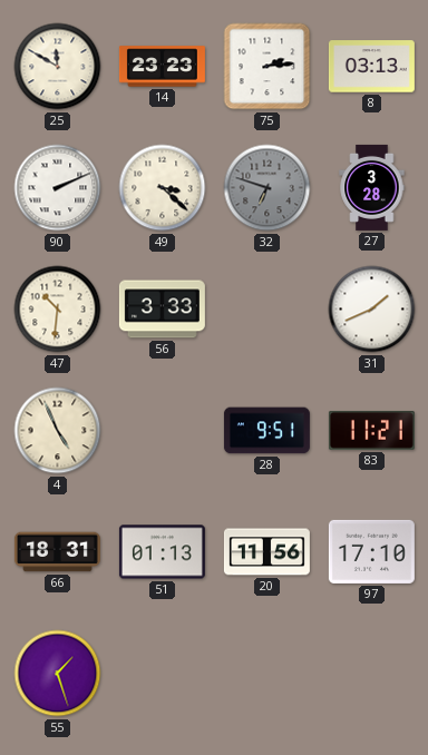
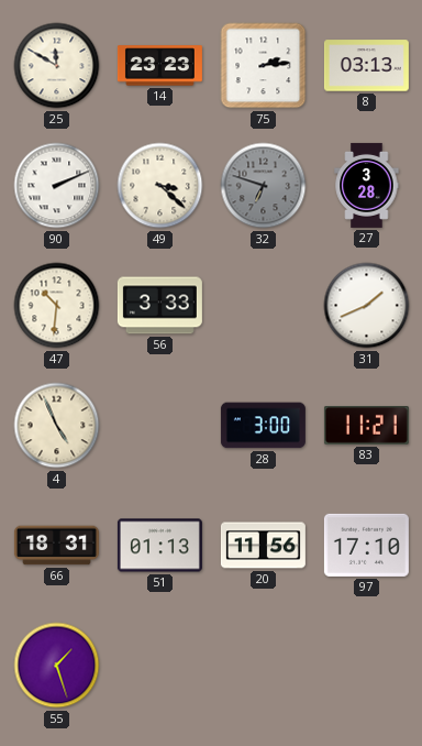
28: 9:51 -> 3:00
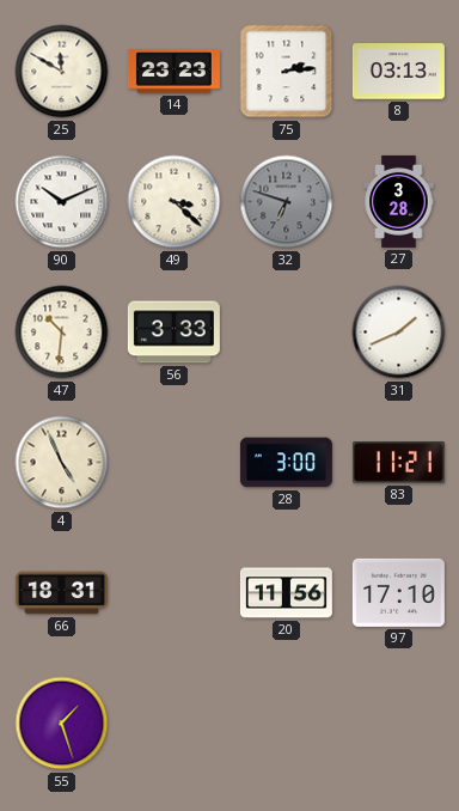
90: 2:11 -> 10:11
51: 01:13 -> none
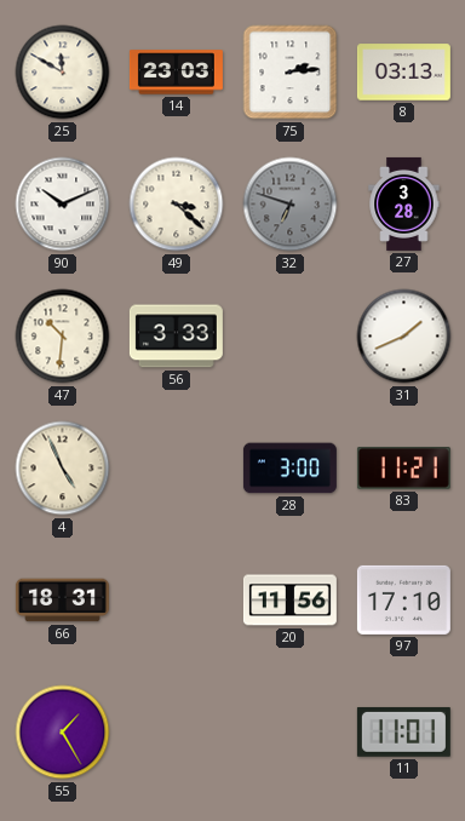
14: 23:23 -> 23:03
55: 1:27 -> 1:25
11: none -> 11:01
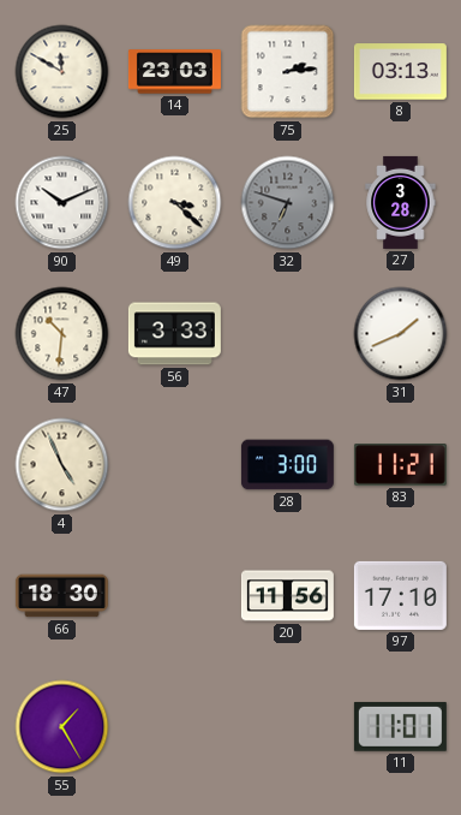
66: 18:31 -> 18:30
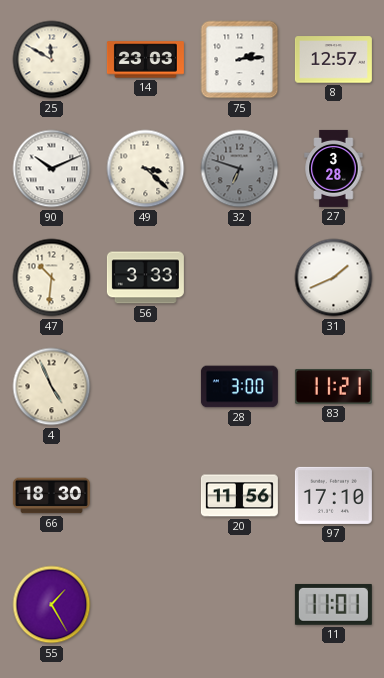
8: 03:13 -> 12:57
